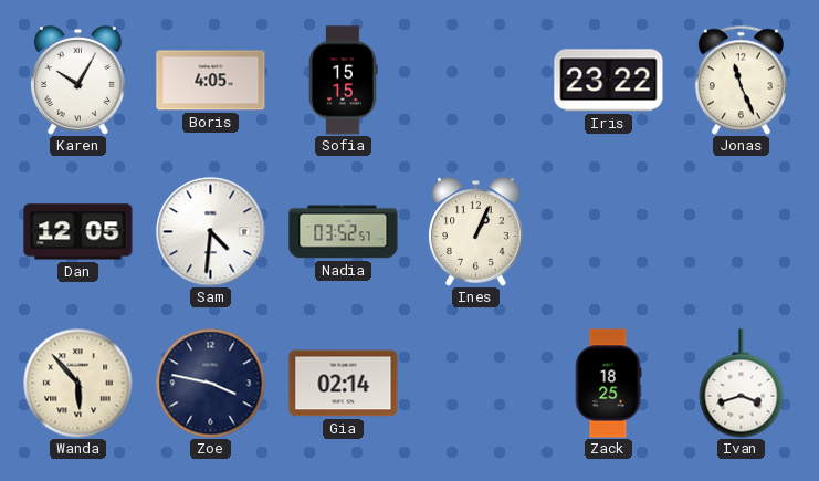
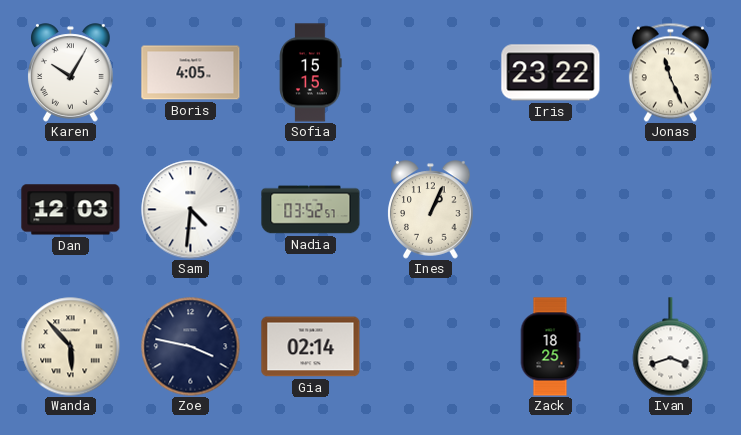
Dan: 12:05 -> 12:03
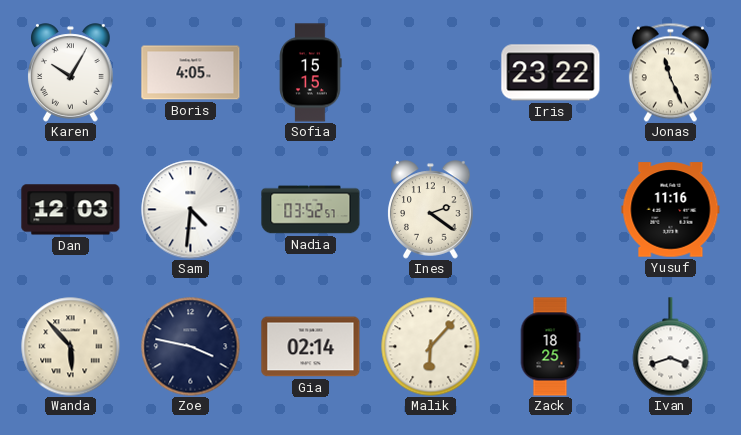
Ines: 1:04 -> 2:21
Yusuf: none -> 11:16
Malik: none -> 6:07
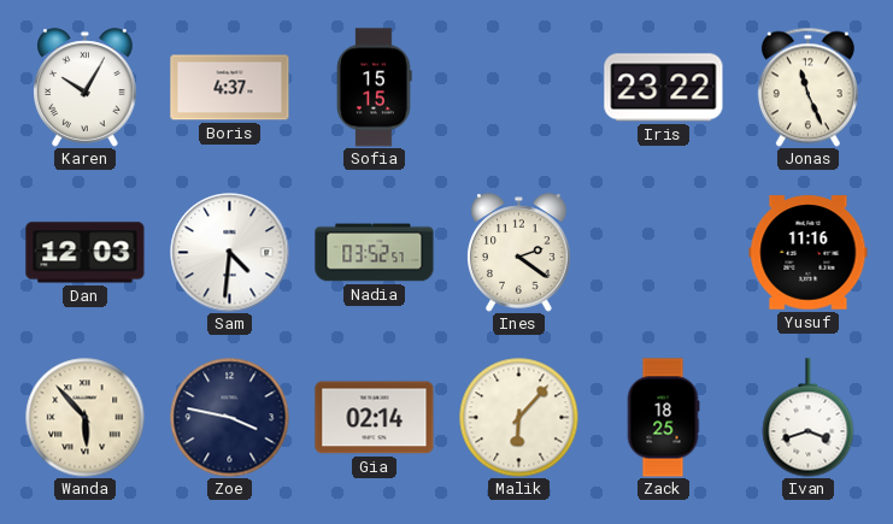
Boris: 4:05 -> 4:37
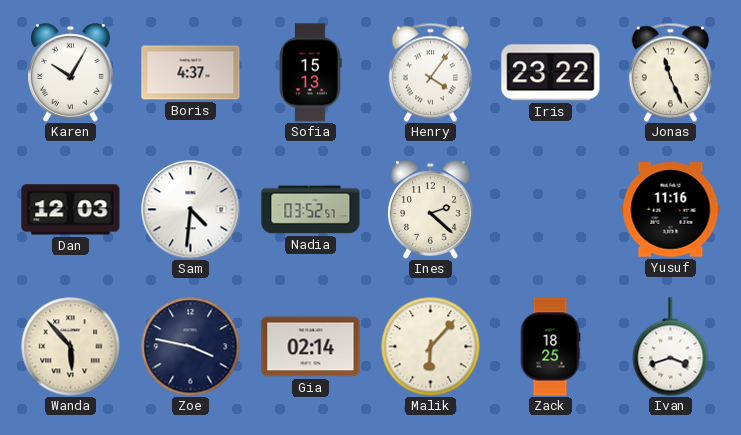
Sofia: 15:15 -> 15:13
Henry: none -> 4:06
Ines: 2:21 -> 2:22
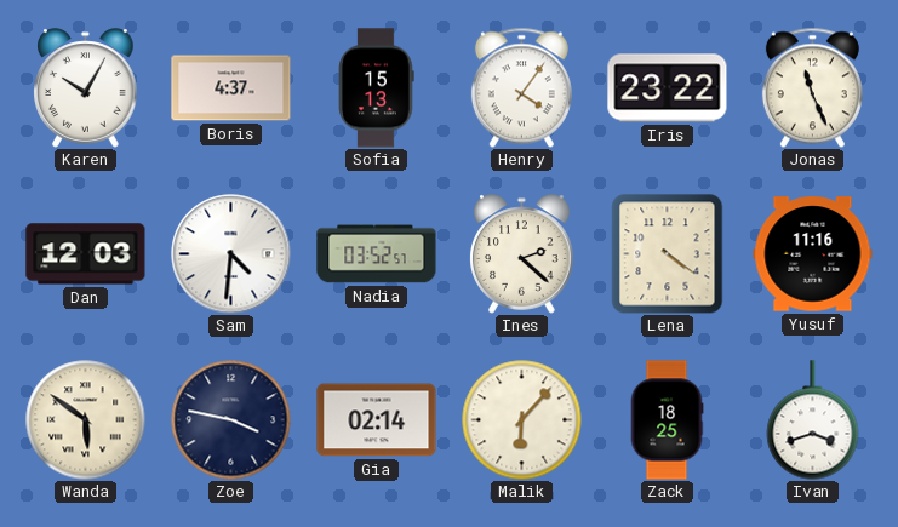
Lena: none -> 4:21
Wanda: 5:53 -> 5:51
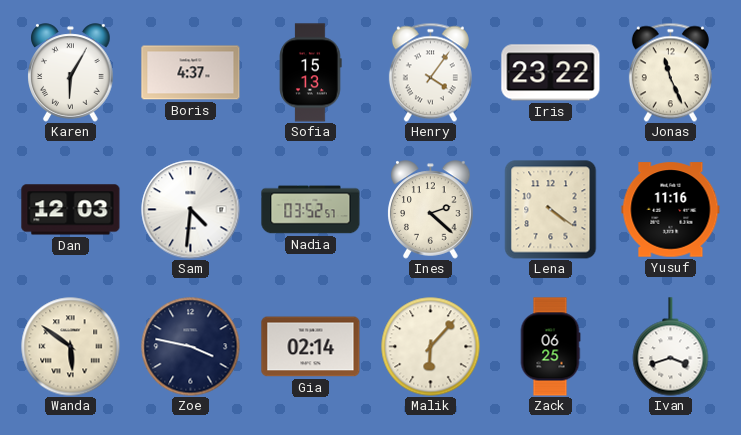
Karen: 10:05 -> 6:05
Zack: 18:25 -> 06:25
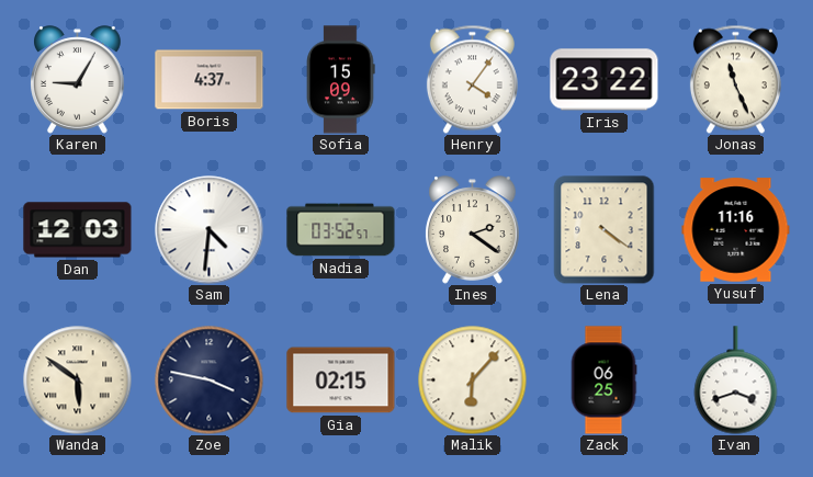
Karen: 6:05 -> 9:05
Sofia: 15:13 -> 15:09
Ines: 2:22 -> 2:21
Gia: 02:14 -> 02:15
